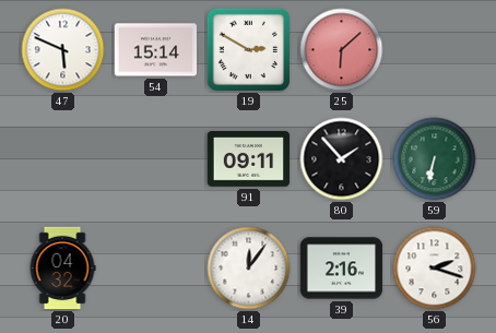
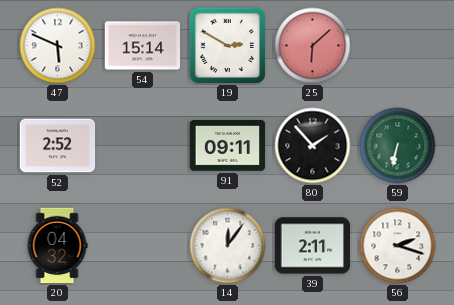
52: none -> 2:52
39: 2:16 -> 2:11
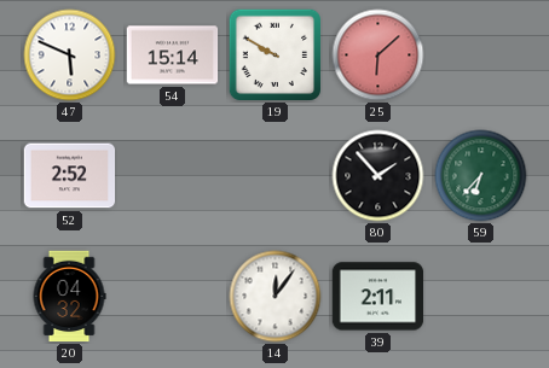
19: 2:50 -> 9:50
91: 09:11 -> none
59: 6:32 -> 6:37
56: 2:18 -> none
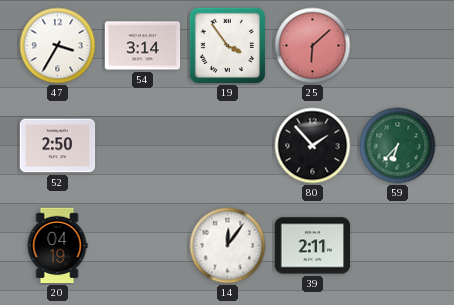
47: 5:49 -> 3:35
54: 15:14 -> 3:14
19: 9:50 -> 3:54
52: 2:52 -> 2:50
20: 04:32 -> 04:19
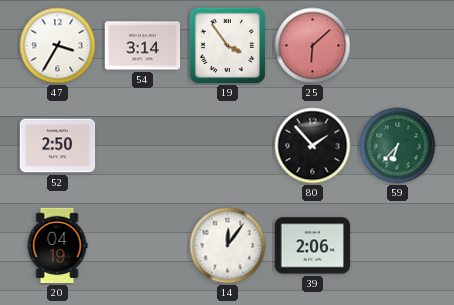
39: 2:11 -> 2:06
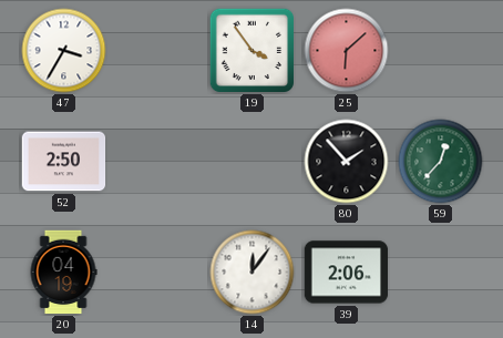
54: 3:14 -> none
59: 6:37 -> 12:37
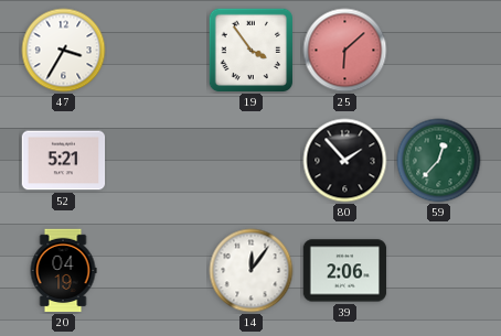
52: 2:50 -> 5:21
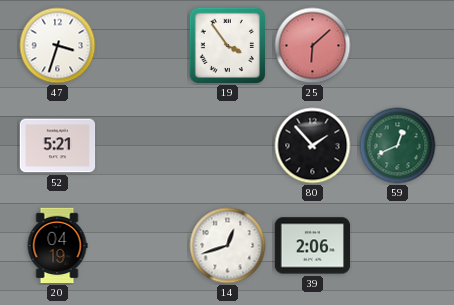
47: 3:35 -> 3:33
59: 12:37 -> 12:41
14: 12:06 -> 12:42
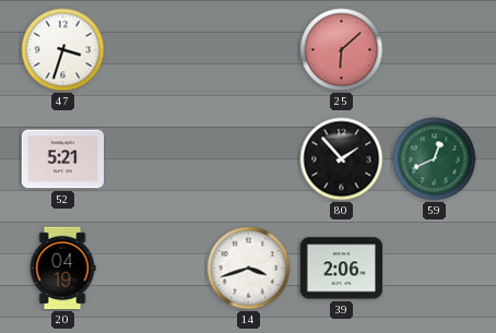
19: 3:54 -> none
14: 12:42 -> 3:42
